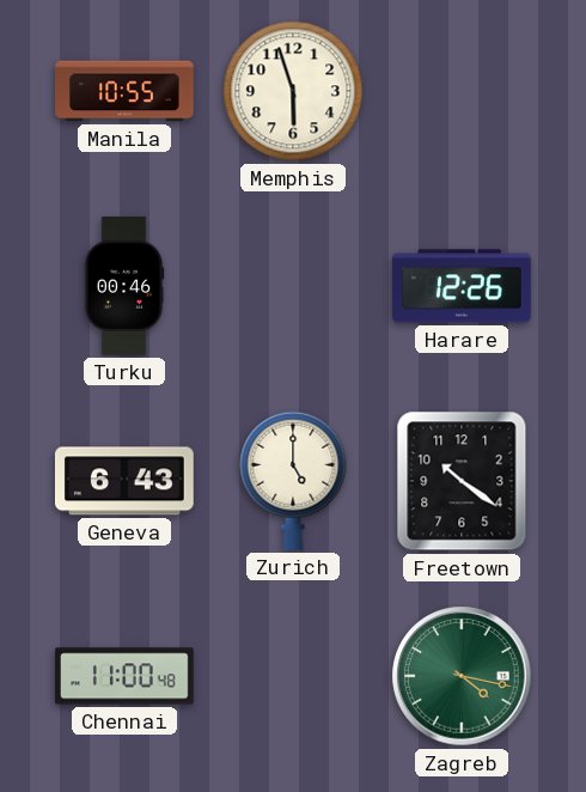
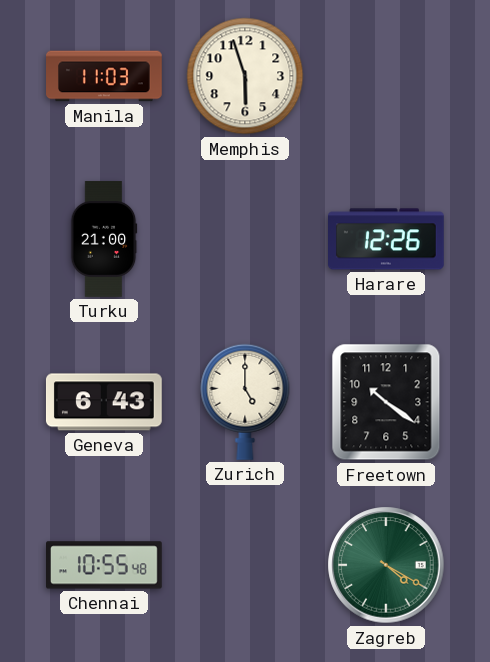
Manila: 10:55 -> 11:03
Turku: 00:46 -> 21:00
Chennai: 11:00 -> 10:55
Zagreb: 4:17 -> 4:20
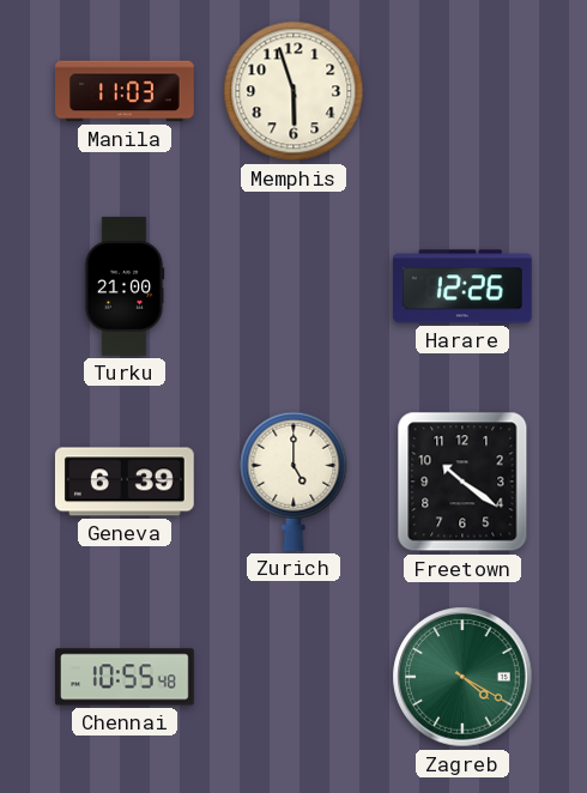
Geneva: 6:43 -> 6:39
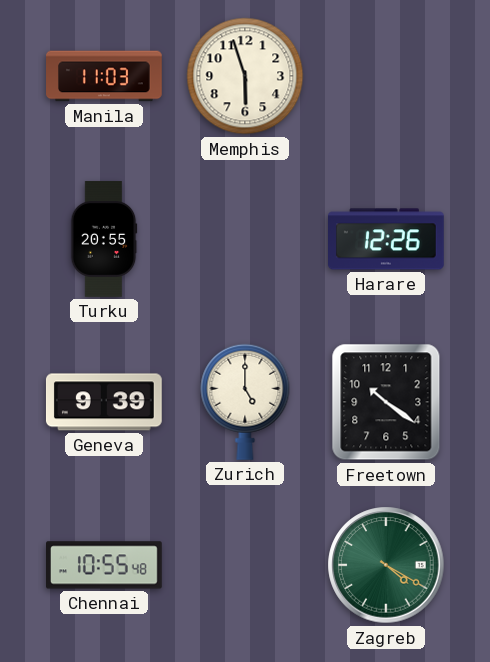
Turku: 21:00 -> 20:55
Geneva: 6:39 -> 9:39
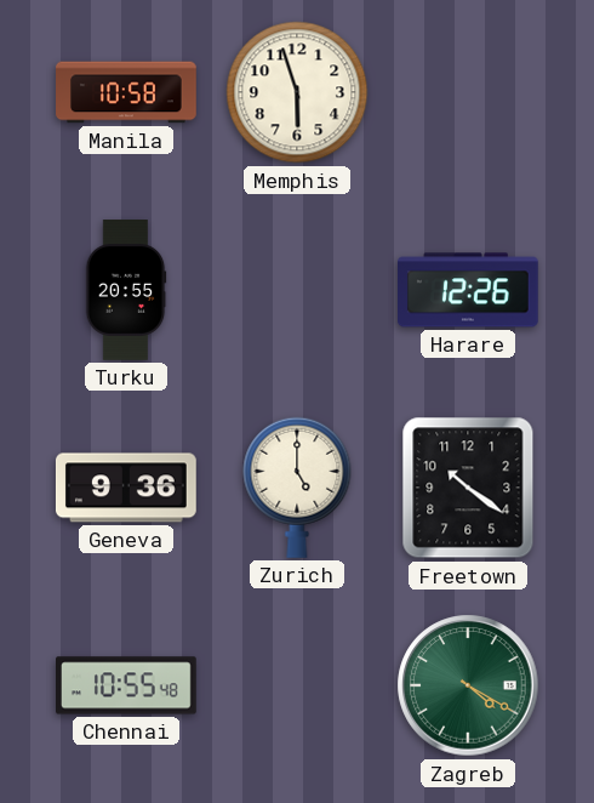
Manila: 11:03 -> 10:58
Geneva: 9:39 -> 9:36
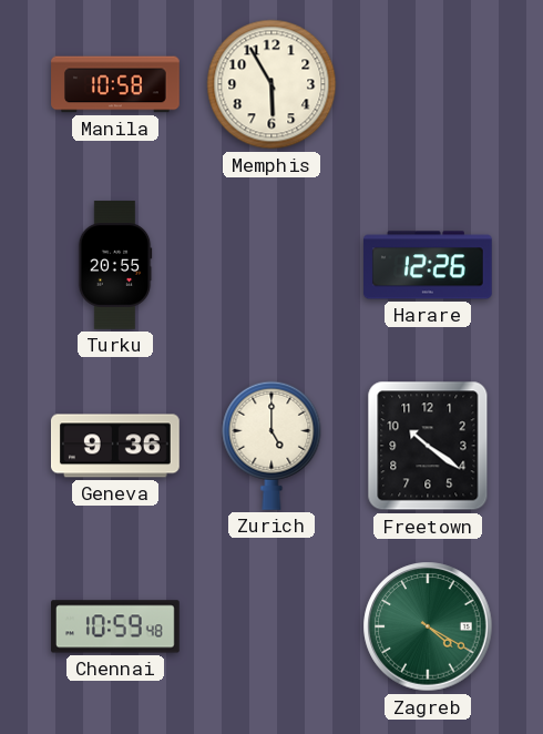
Memphis: 5:57 -> 5:55
Chennai: 10:55 -> 10:59
